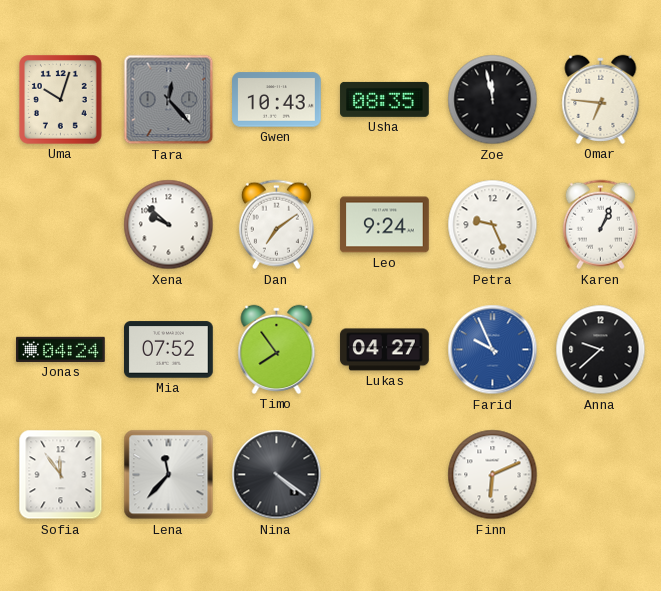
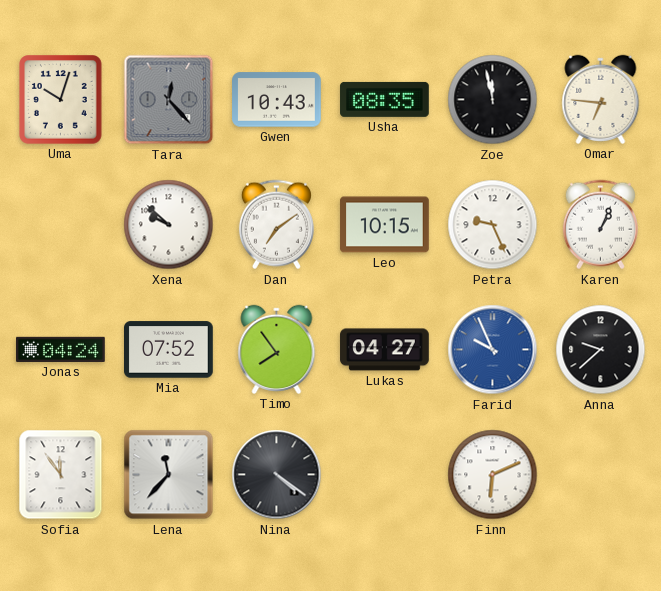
Leo: 9:24 -> 10:15
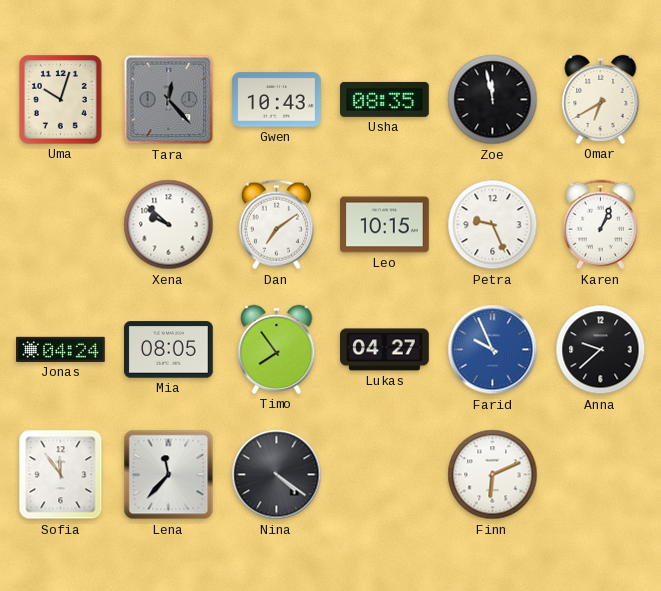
Omar: 6:46 -> 6:40
Mia: 07:52 -> 08:05
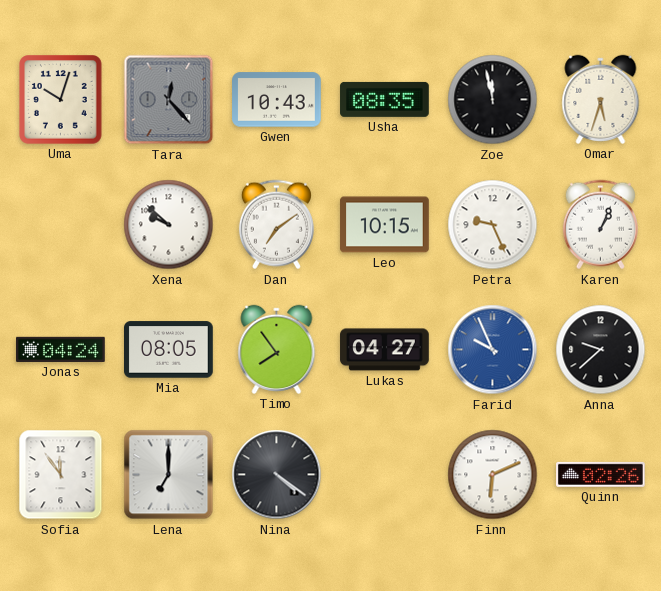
Omar: 6:40 -> 5:33
Lena: 11:37 -> 7:00
Quinn: none -> 02:26
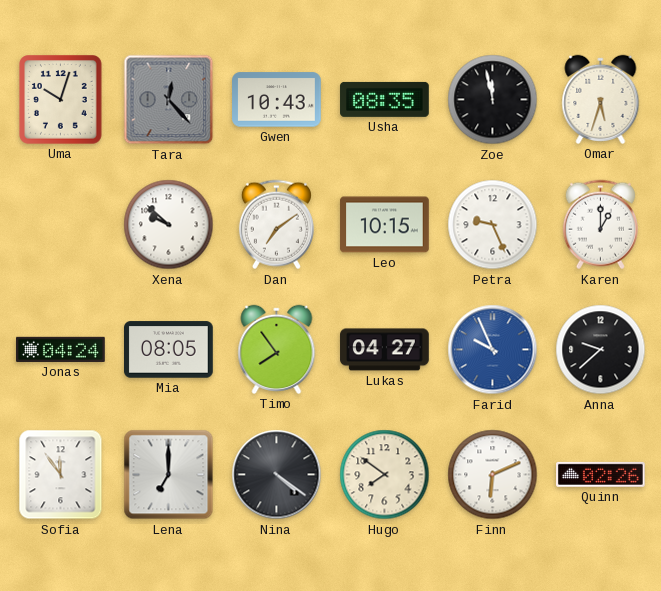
Karen: 1:04 -> 1:00
Hugo: none -> 7:51
